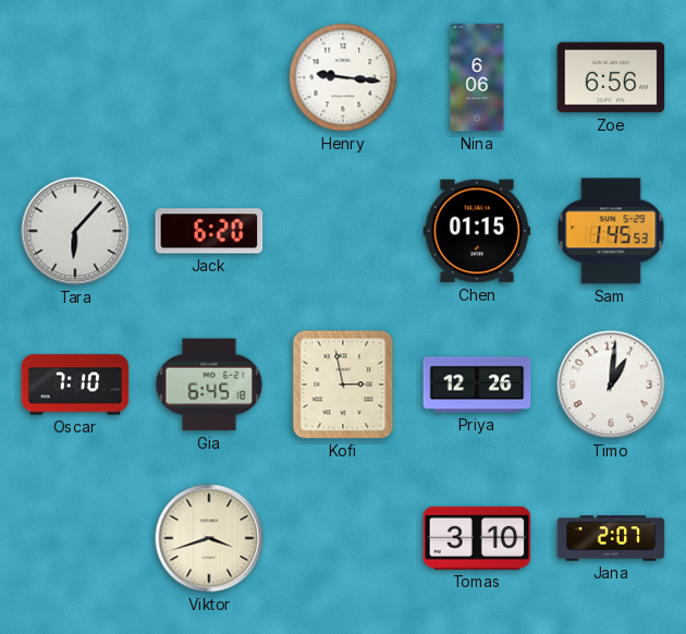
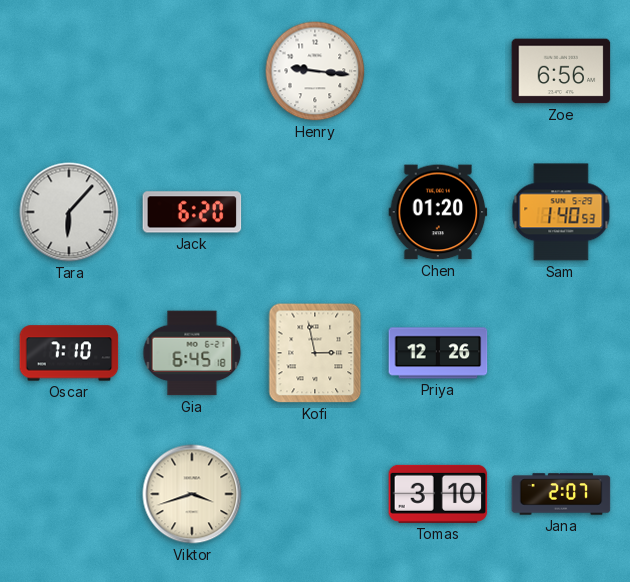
Nina: 6:06 -> none
Chen: 01:15 -> 01:20
Sam: 1:45 -> 1:40
Timo: 1:01 -> none
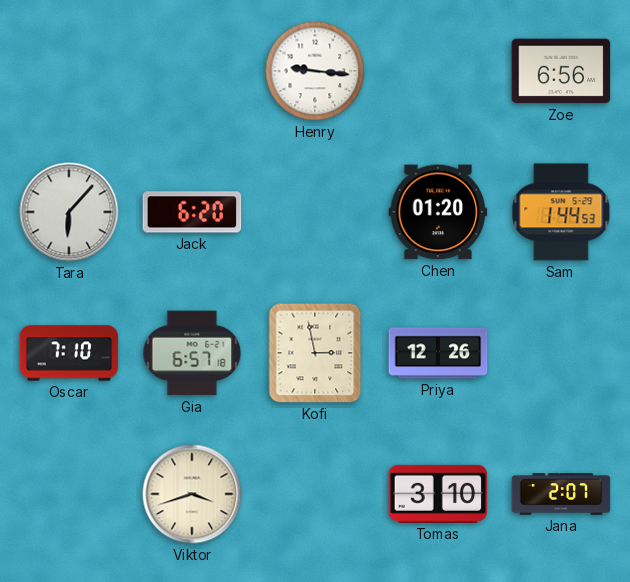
Sam: 1:40 -> 1:44
Gia: 6:45 -> 6:57
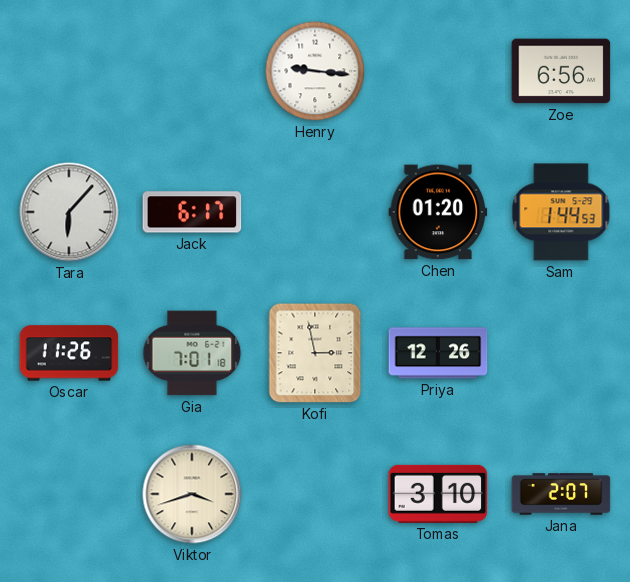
Jack: 6:20 -> 6:17
Oscar: 7:10 -> 11:26
Gia: 6:57 -> 7:01
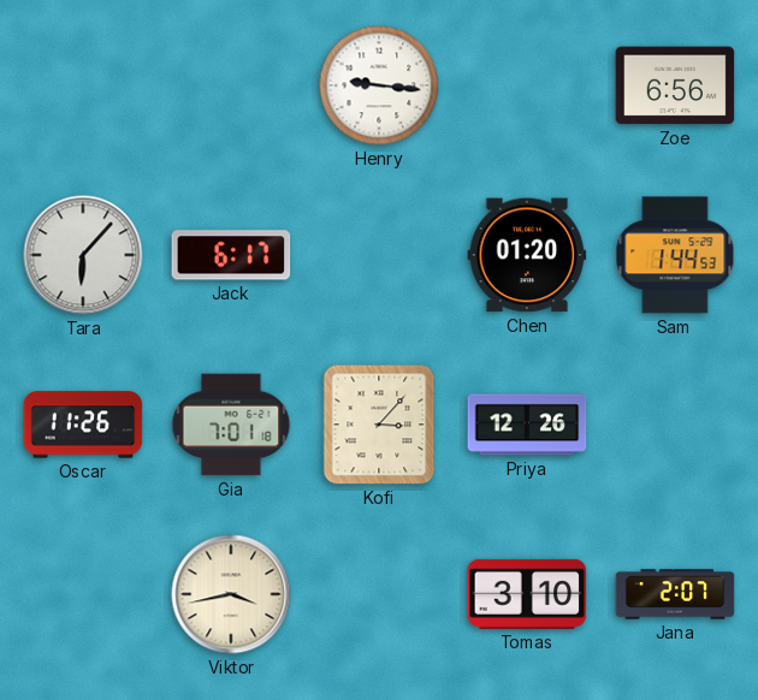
Kofi: 2:58 -> 3:07
Viktor: 3:42 -> 3:43
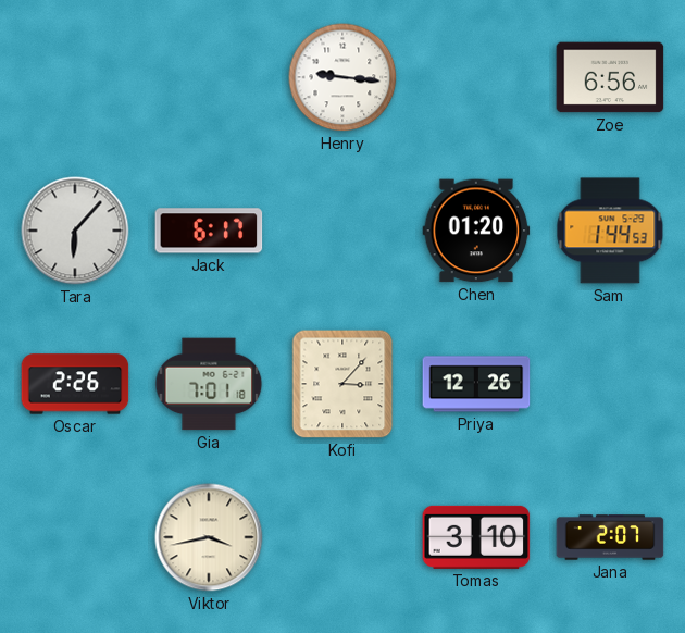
Oscar: 11:26 -> 2:26
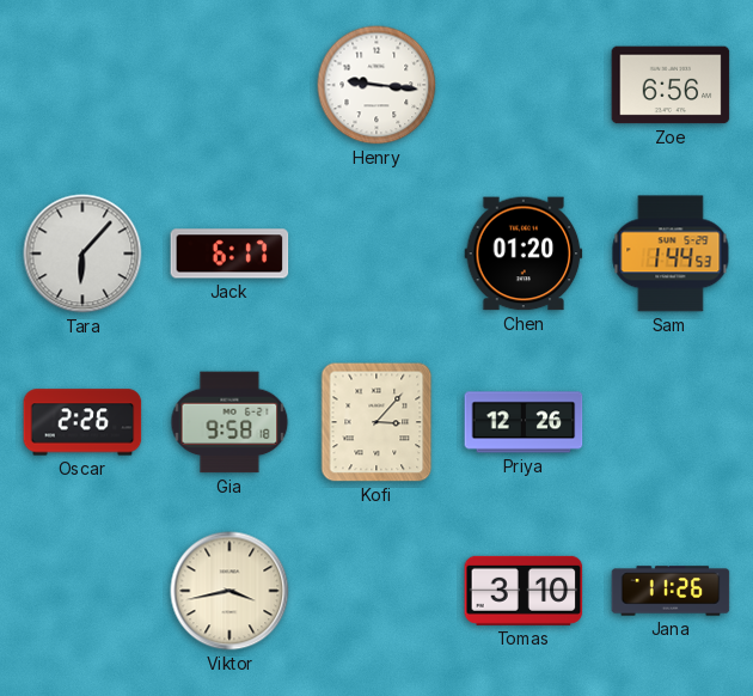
Gia: 7:01 -> 9:58
Jana: 2:07 -> 11:26
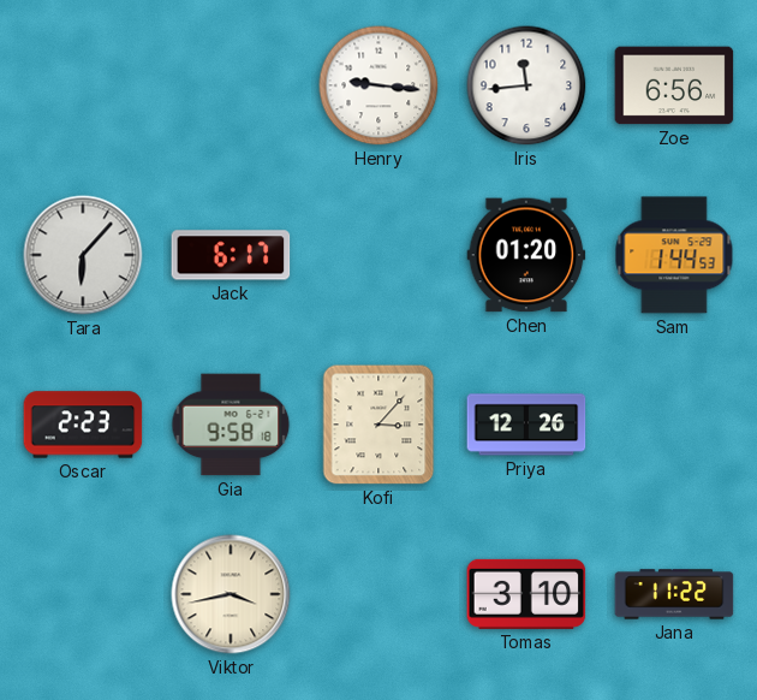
Iris: none -> 11:44
Oscar: 2:26 -> 2:23
Jana: 11:26 -> 11:22
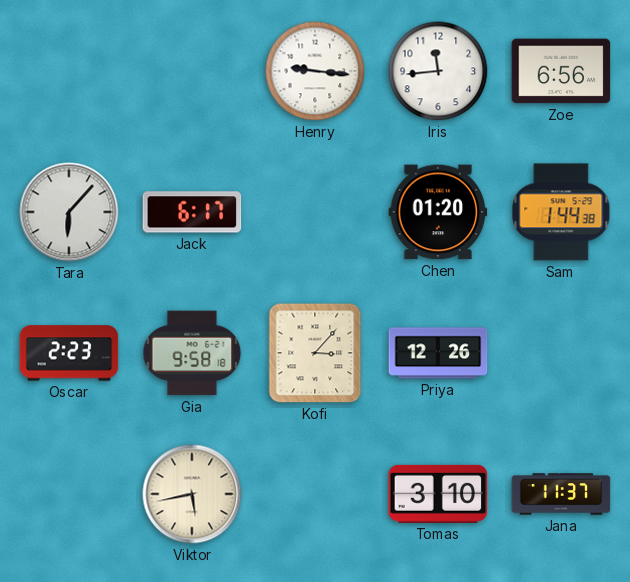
Sam: 1:44:53 -> 1:44:38
Viktor: 3:43 -> 5:43
Jana: 11:22 -> 11:37
